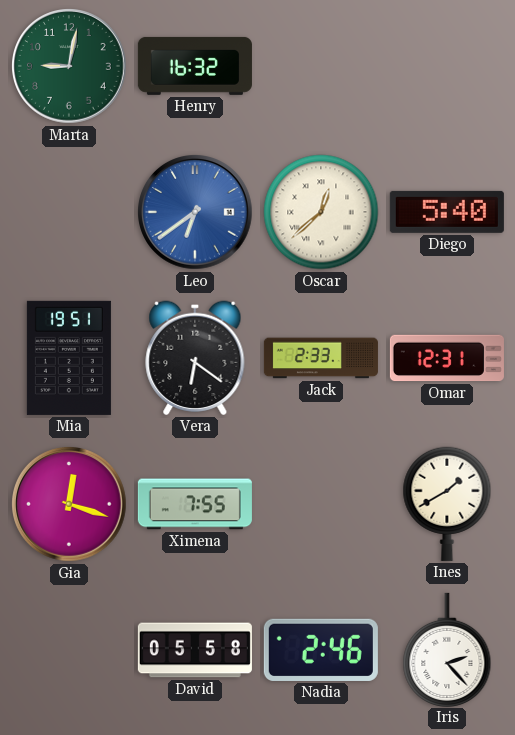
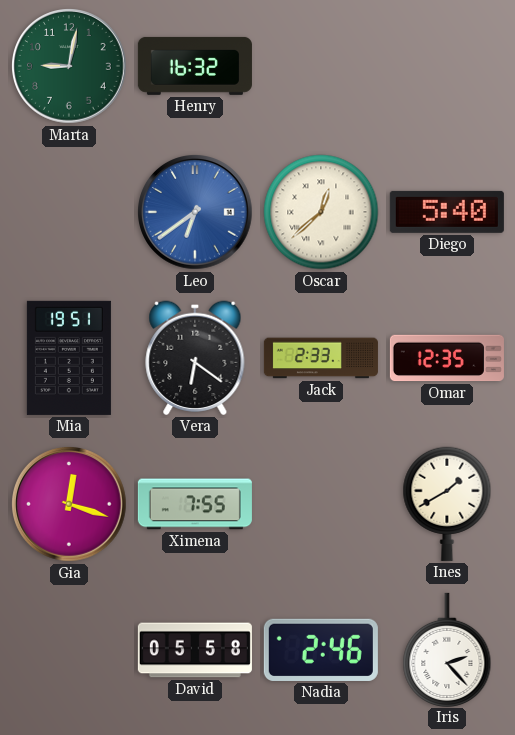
Omar: 12:31 -> 12:35
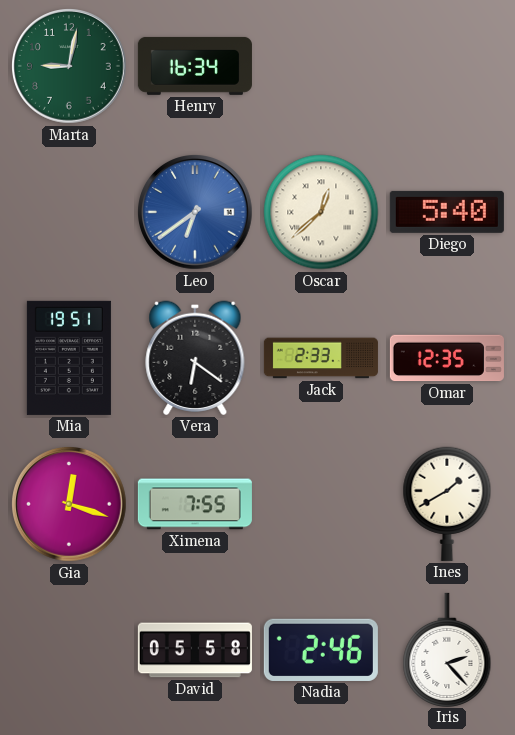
Henry: 16:32 -> 16:34
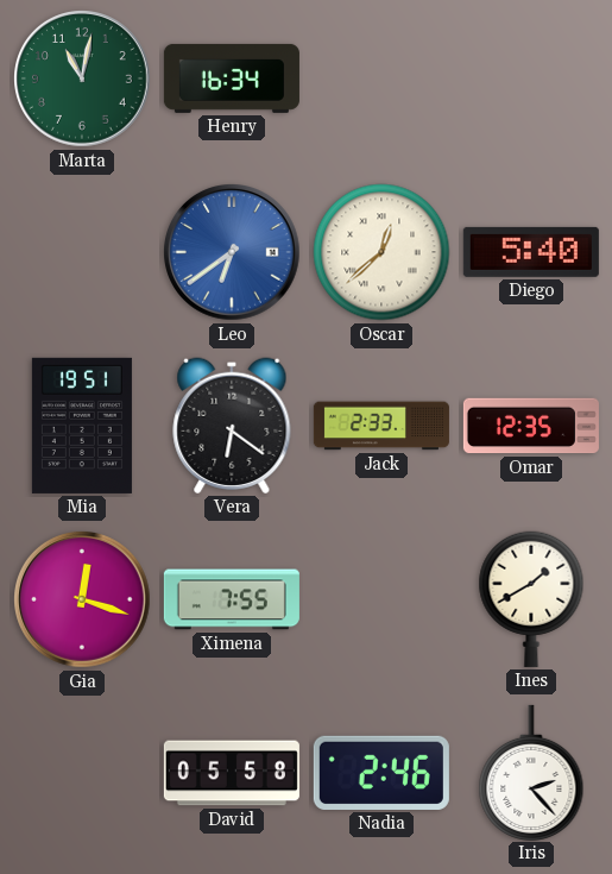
Marta: 9:02 -> 11:02
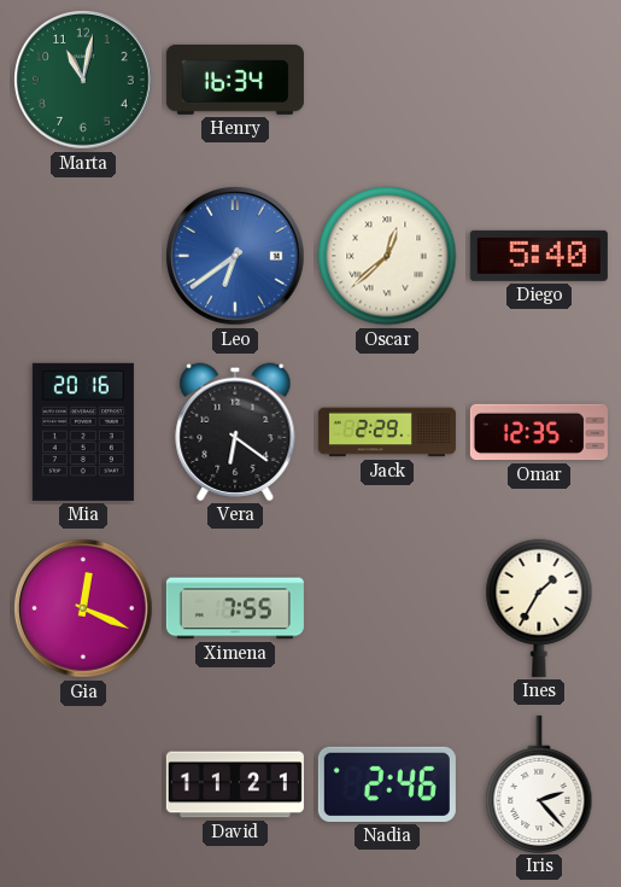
Mia: 19:51 -> 20:16
Jack: 2:33 -> 2:29
Gia: 12:18 -> 12:19
Ines: 1:40 -> 1:35
David: 05:58 -> 11:21
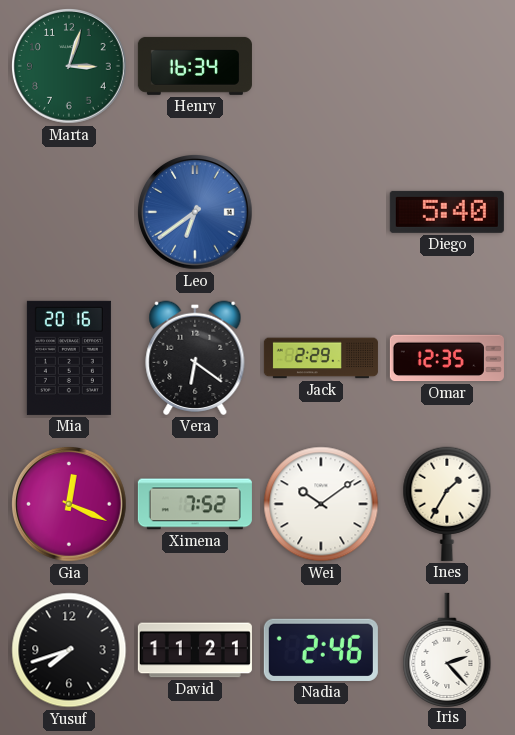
Marta: 11:02 -> 3:03
Oscar: 12:38 -> none
Ximena: 7:55 -> 7:52
Wei: none -> 10:09
Yusuf: none -> 7:42
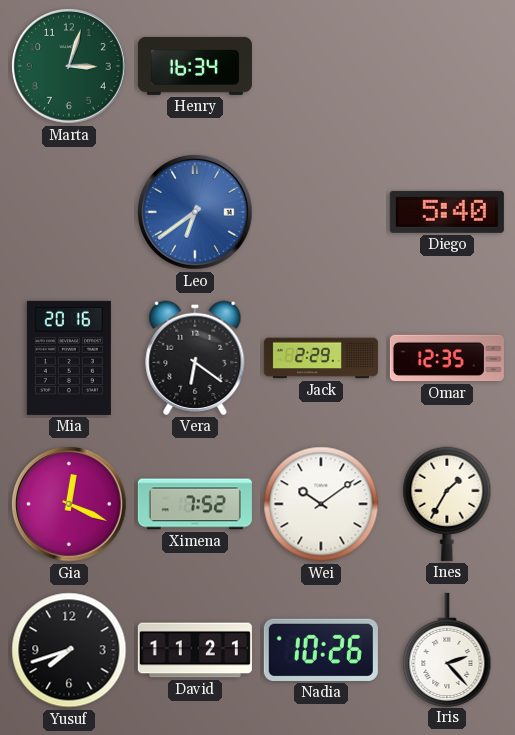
Nadia: 2:46 -> 10:26
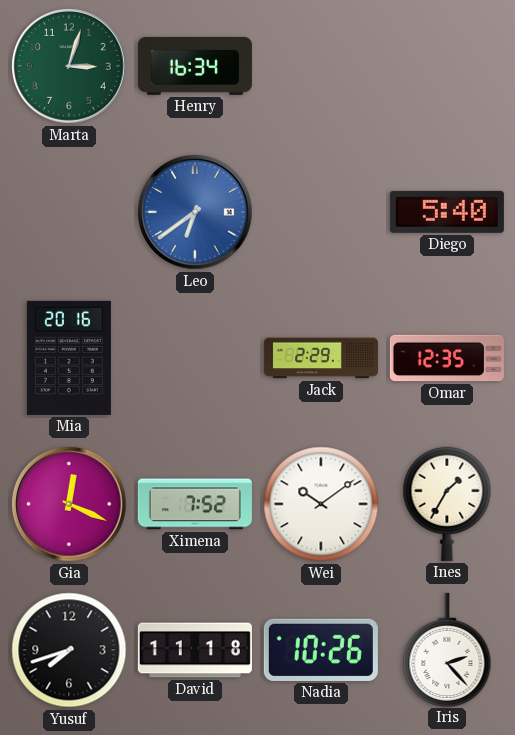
Vera: 6:21 -> none
David: 11:21 -> 11:18
